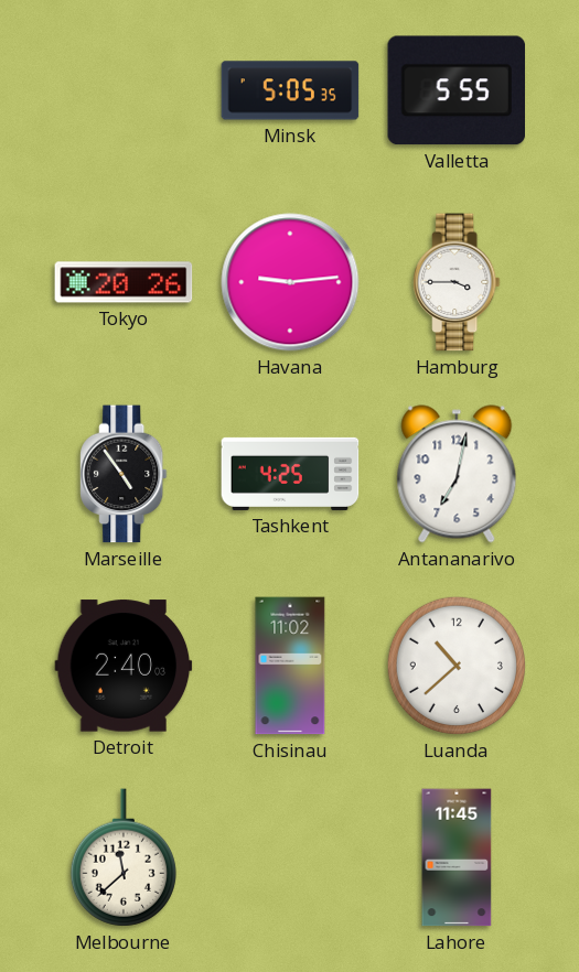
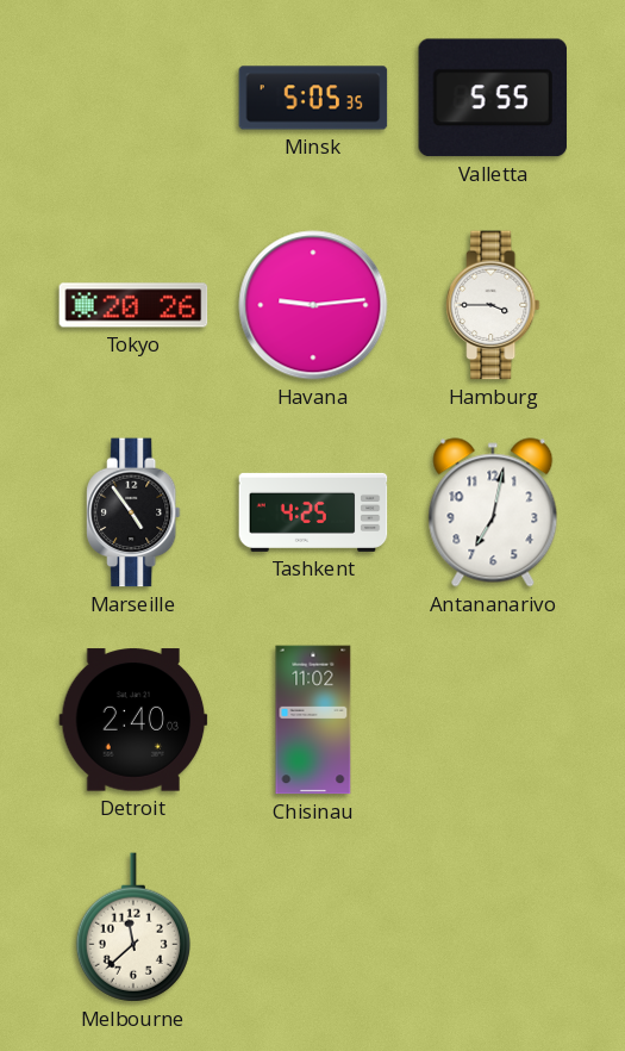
Luanda: 10:38 -> none
Lahore: 11:45 -> none
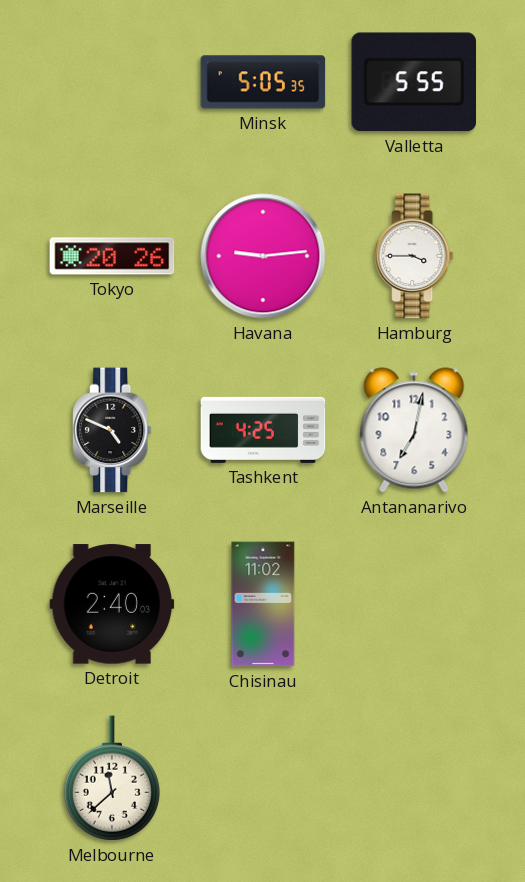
Marseille: 4:54 -> 4:49
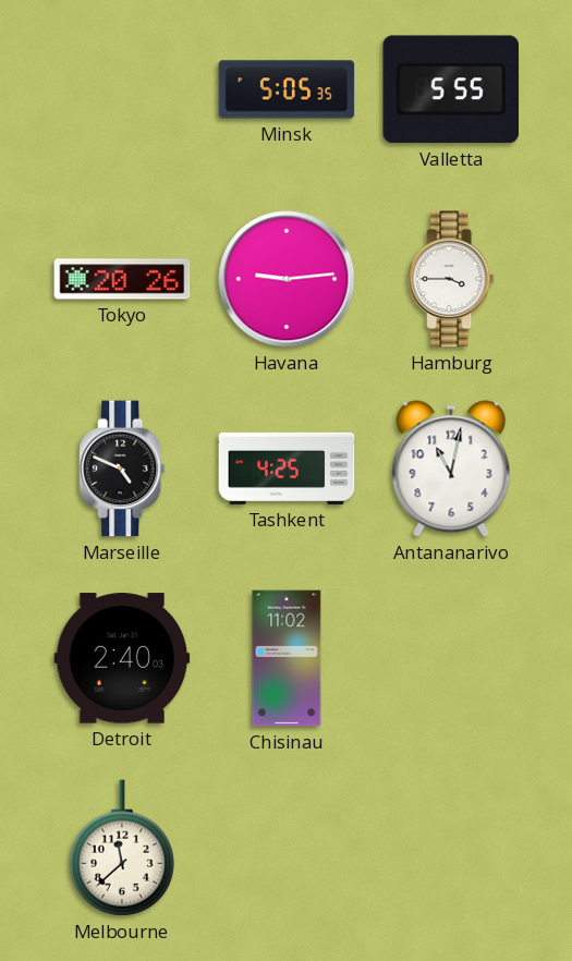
Antananarivo: 7:02 -> 11:02
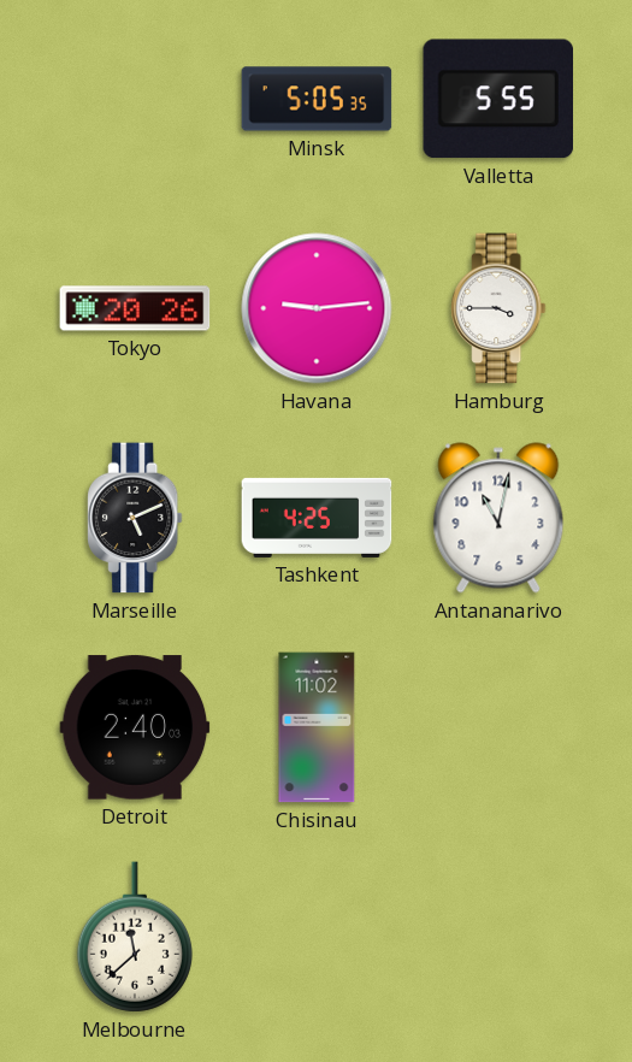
Marseille: 4:49 -> 5:11
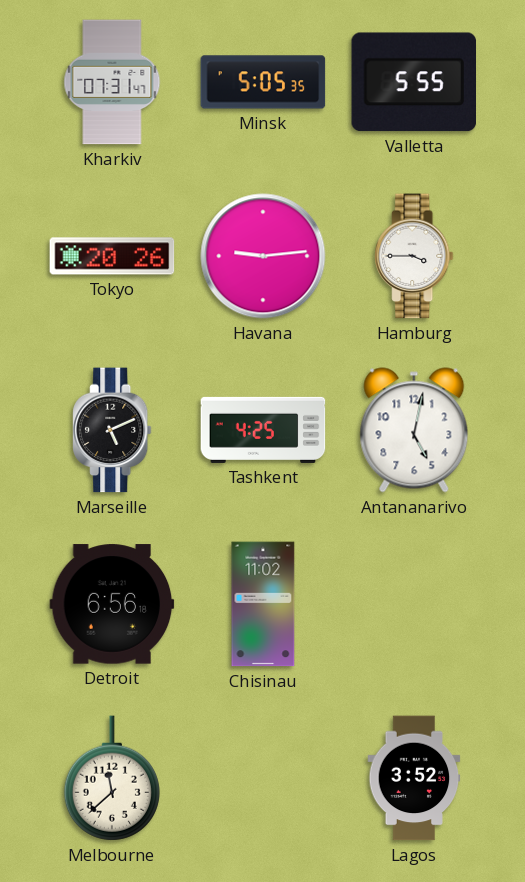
Kharkiv: none -> 07:31
Antananarivo: 11:02 -> 5:02
Detroit: 2:40 -> 6:56
Lagos: none -> 3:52
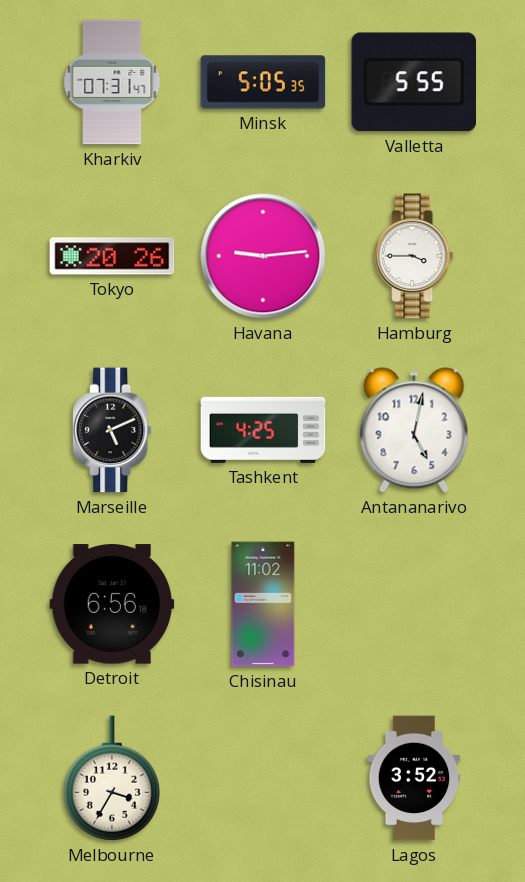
Melbourne: 11:38 -> 3:35
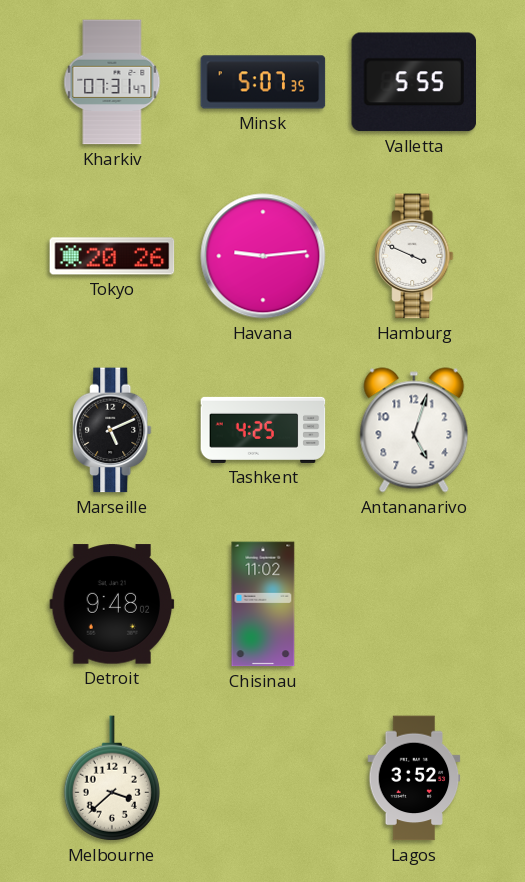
Minsk: 5:05 -> 5:07
Hamburg: 3:45 -> 3:49
Antananarivo: 5:02 -> 5:03
Detroit: 6:56 -> 9:48
Melbourne: 3:35 -> 3:38
